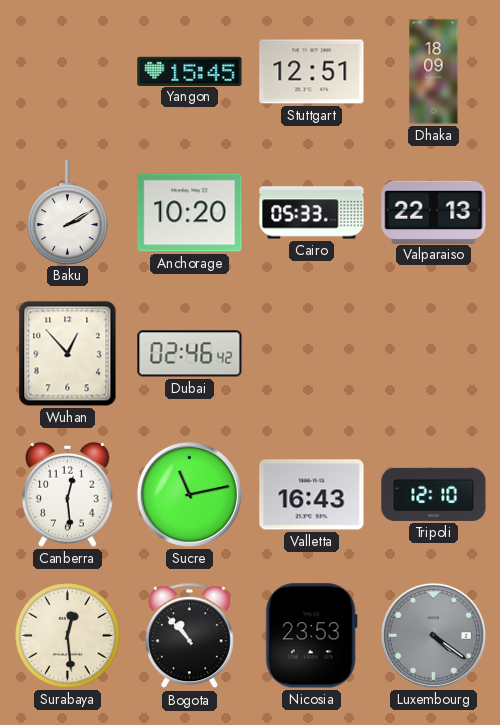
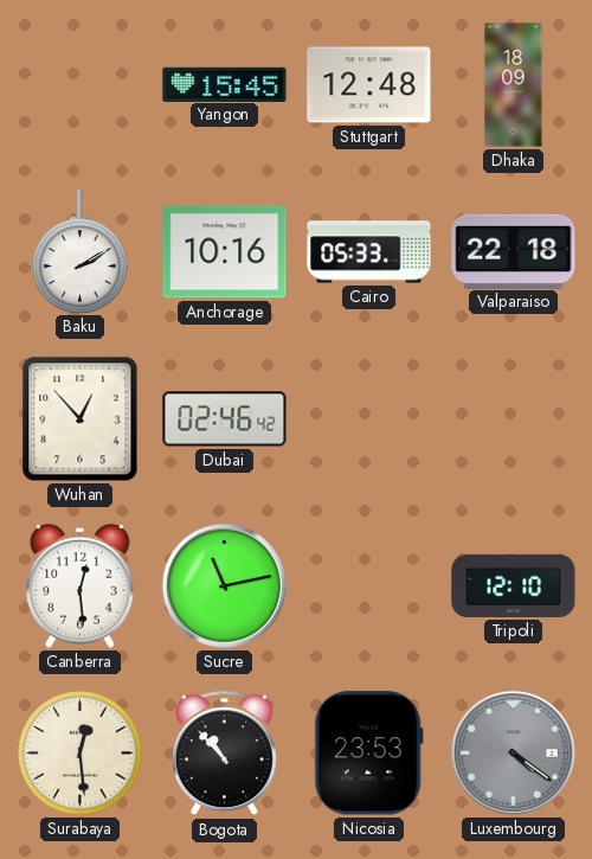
Stuttgart: 12:51 -> 12:48
Anchorage: 10:20 -> 10:16
Valparaiso: 22:13 -> 22:18
Valletta: 16:43 -> none
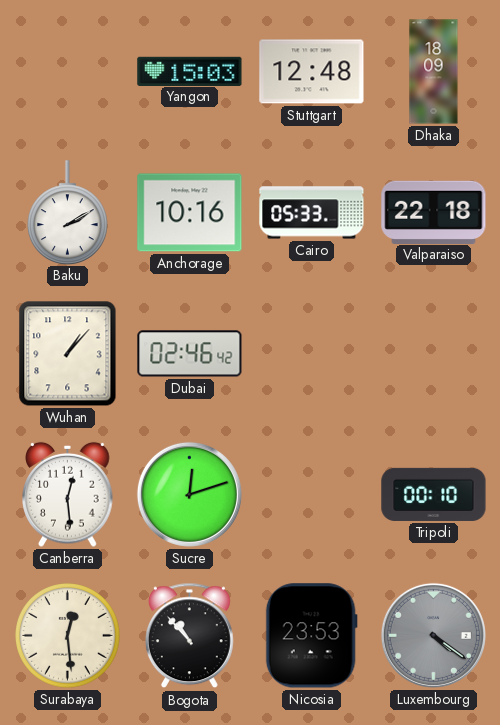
Yangon: 15:45 -> 15:03
Wuhan: 12:53 -> 1:07
Sucre: 11:13 -> 12:12
Tripoli: 12:10 -> 00:10
